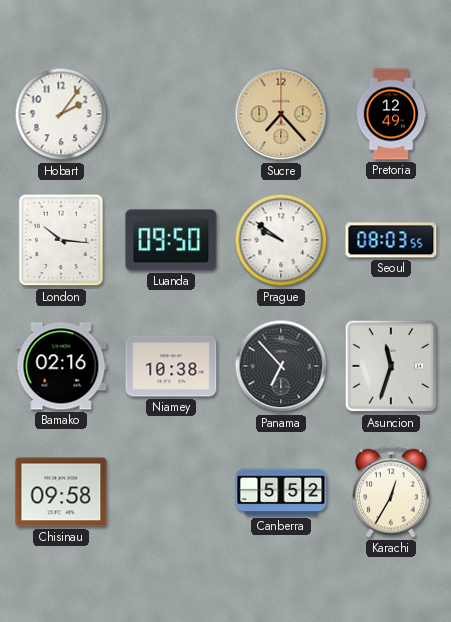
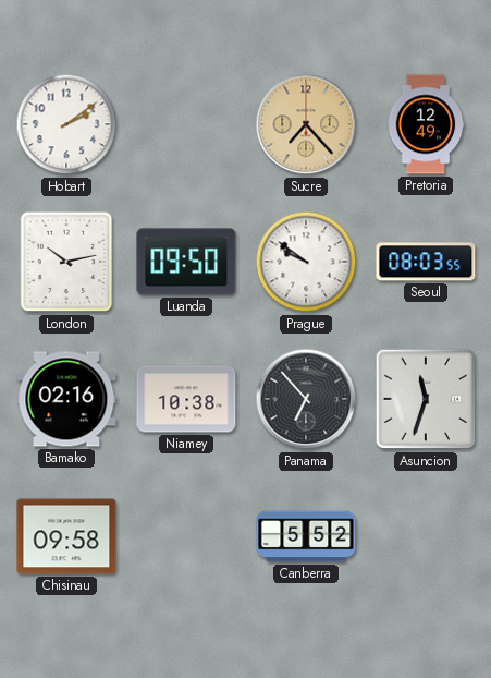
Hobart: 2:06 -> 2:09
London: 10:16 -> 10:13
Karachi: 12:35 -> none
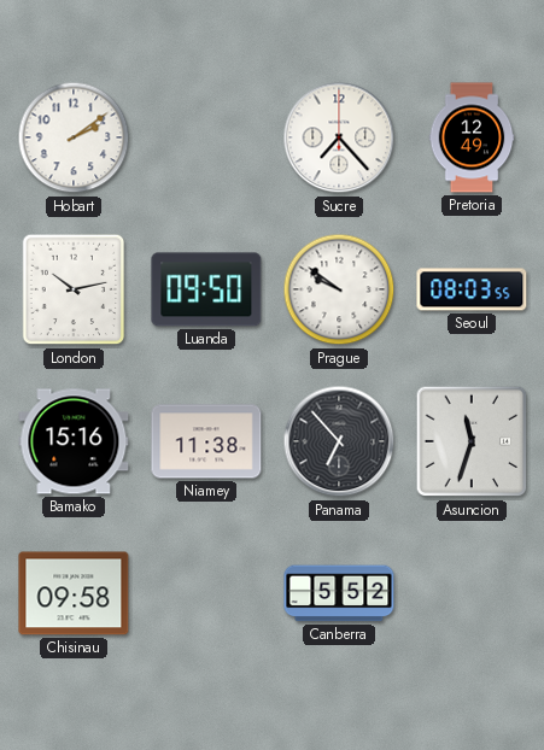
Sucre dial: champagne -> white
Bamako: 02:16 -> 15:16
Niamey: 10:38 -> 11:38
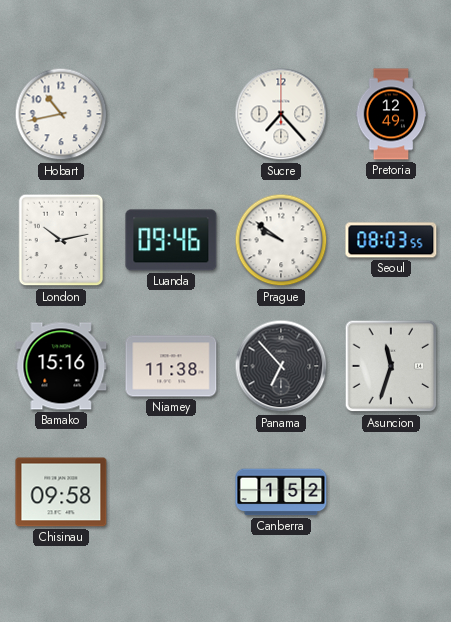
Hobart: 2:09 -> 10:43
Luanda: 09:50 -> 09:46
Canberra: 5:52 -> 1:52
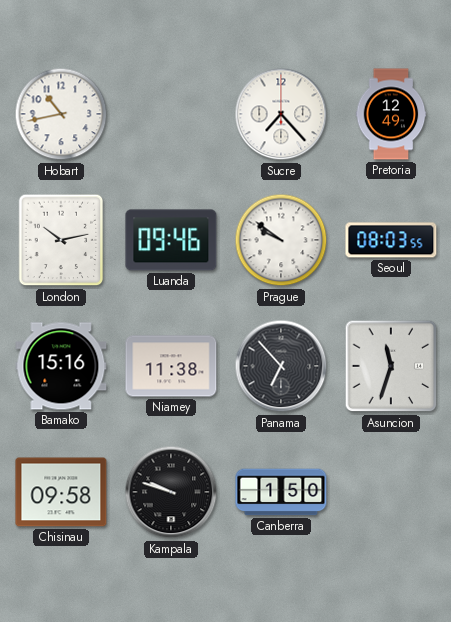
Kampala: none -> 9:48
Canberra: 1:52 -> 1:50
